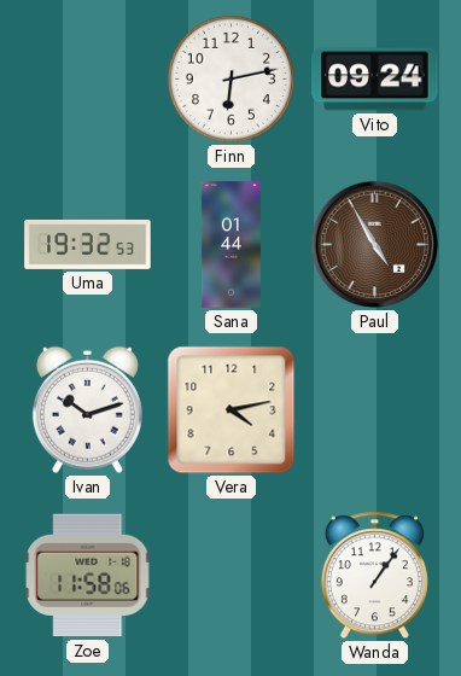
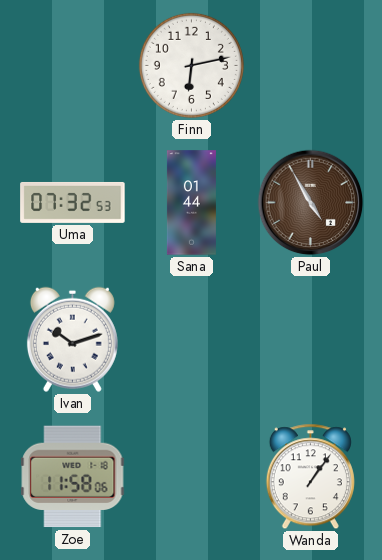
Vito: 09:24 -> none
Uma: 19:32 -> 07:32
Vera: 4:13 -> none
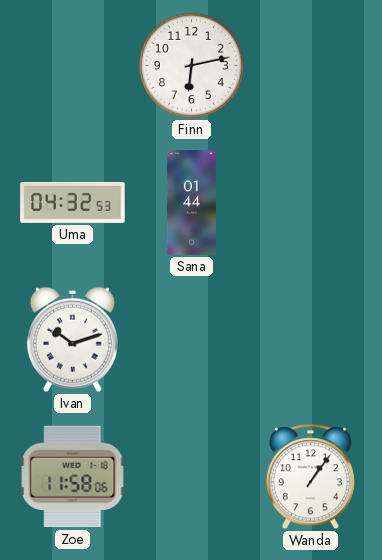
Uma: 07:32 -> 04:32
Paul: 4:55 -> none
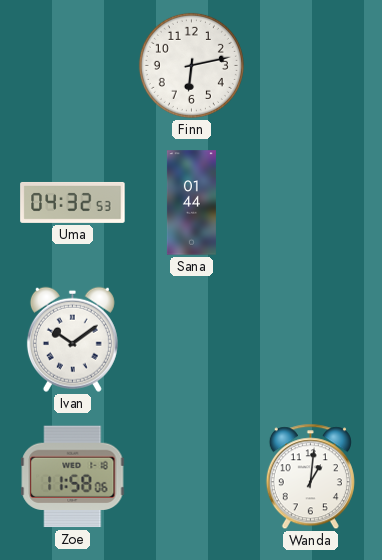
Ivan: 10:12 -> 10:09
Wanda: 1:06 -> 1:01
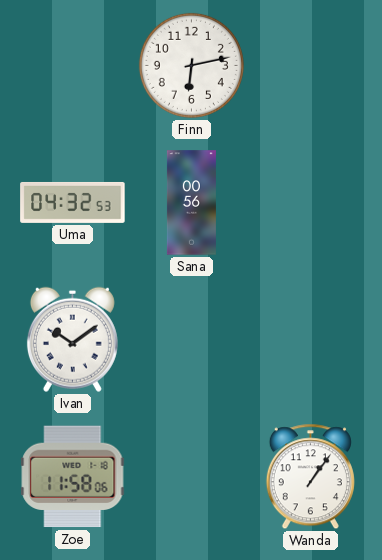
Sana: 01:44 -> 00:56
Wanda: 1:01 -> 1:06
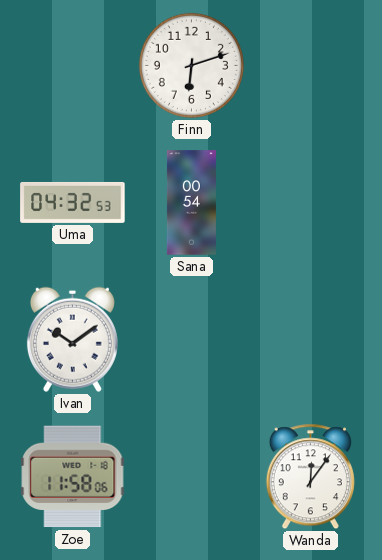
Finn: 6:13 -> 6:12
Sana: 00:56 -> 00:54
Wanda: 1:06 -> 12:06
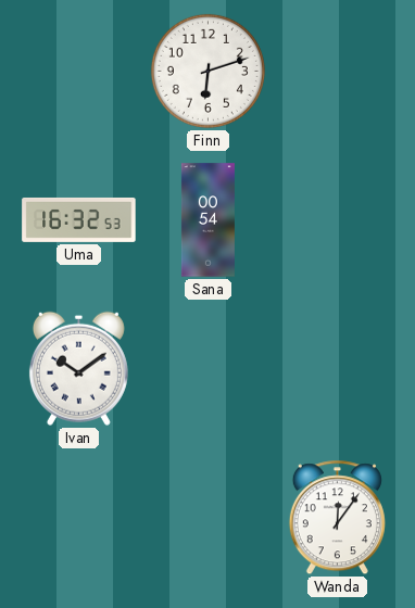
Uma: 04:32 -> 16:32
Zoe: 11:58 -> none
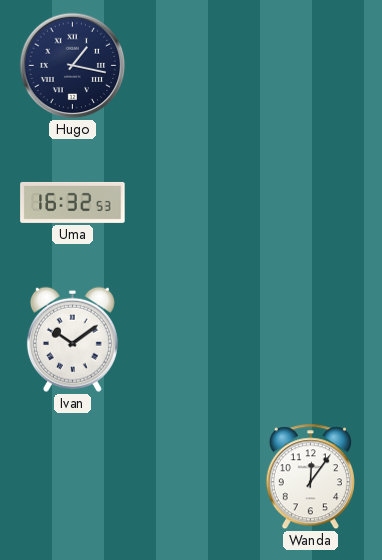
Hugo: none -> 1:17
Finn: 6:12 -> none
Sana: 00:54 -> none
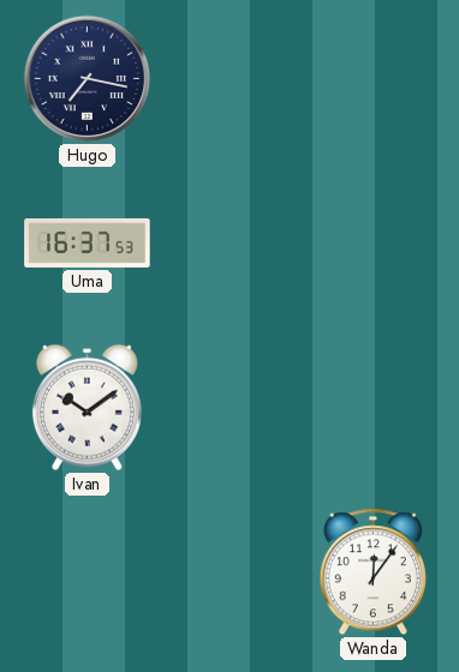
Hugo: 1:17 -> 7:17
Uma: 16:32 -> 16:37
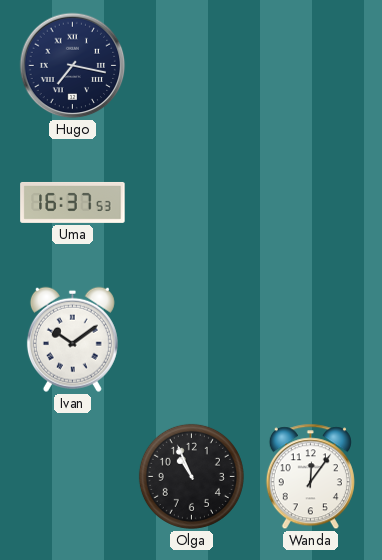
Olga: none -> 10:56
